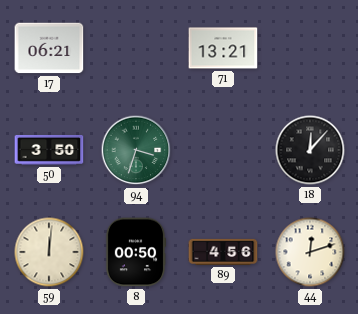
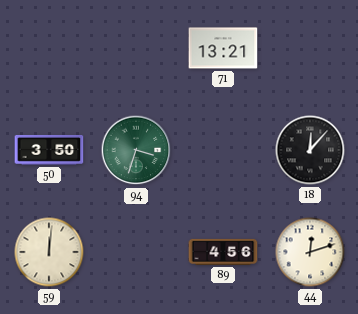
17: 06:21 -> none
8: 00:50 -> none
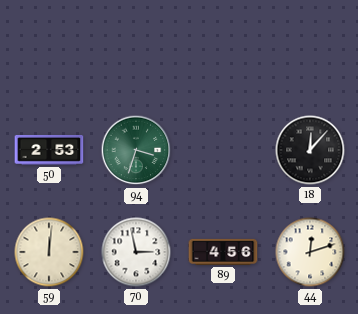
71: 13:21 -> none
50: 3:50 -> 2:53
70: none -> 2:58
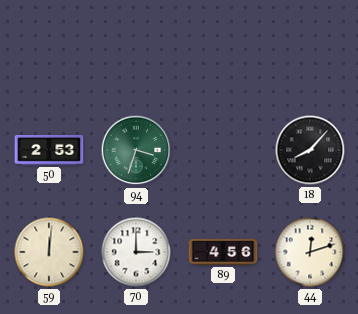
18: 12:07 -> 8:07
70: 2:58 -> 3:00
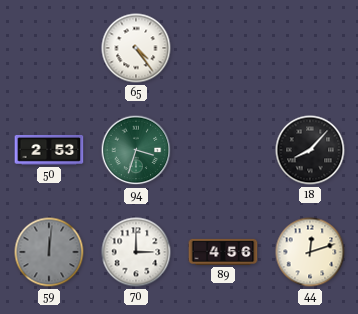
65: none -> 4:24
59 dial: cream -> grey
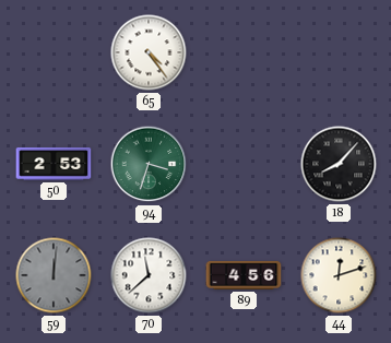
70: 3:00 -> 11:38
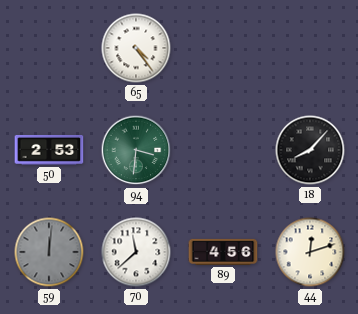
94: 3:33 -> 3:31
